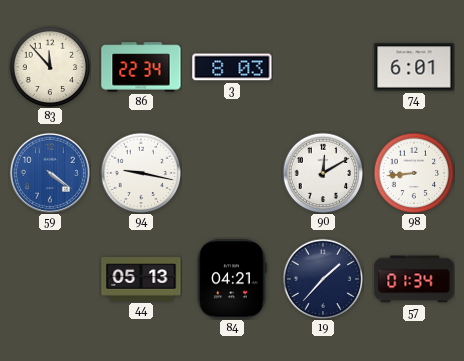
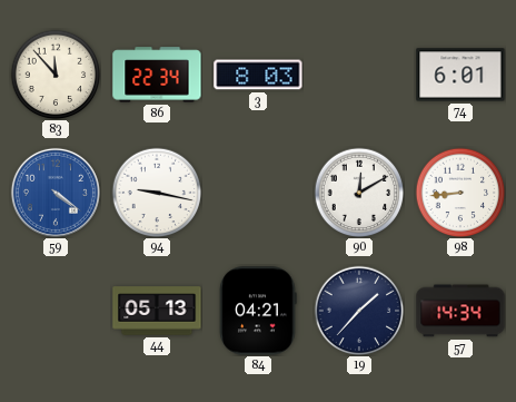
57: 01:34 -> 14:34
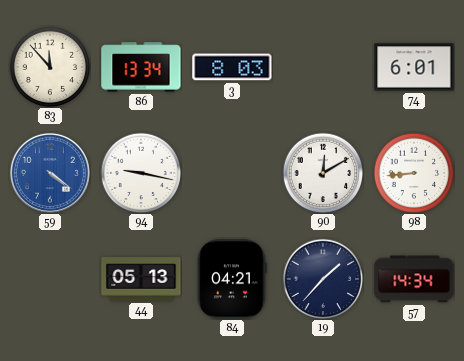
86: 22:34 -> 13:34
